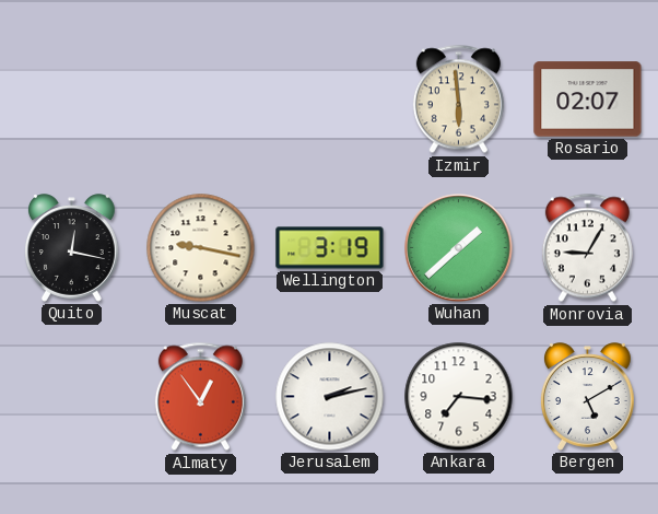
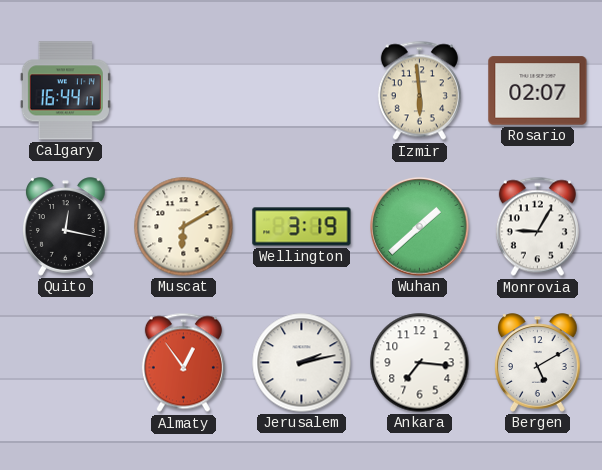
Calgary: none -> 16:44
Muscat: 9:17 -> 6:10
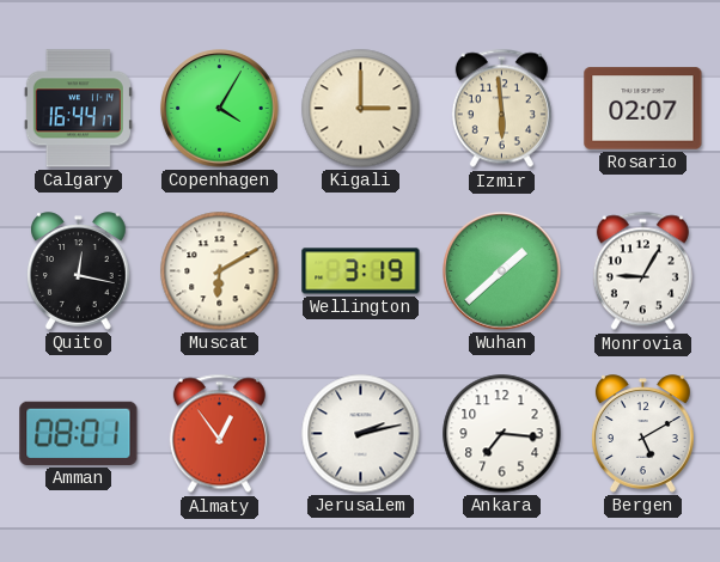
Copenhagen: none -> 4:05
Kigali: none -> 3:00
Amman: none -> 08:01
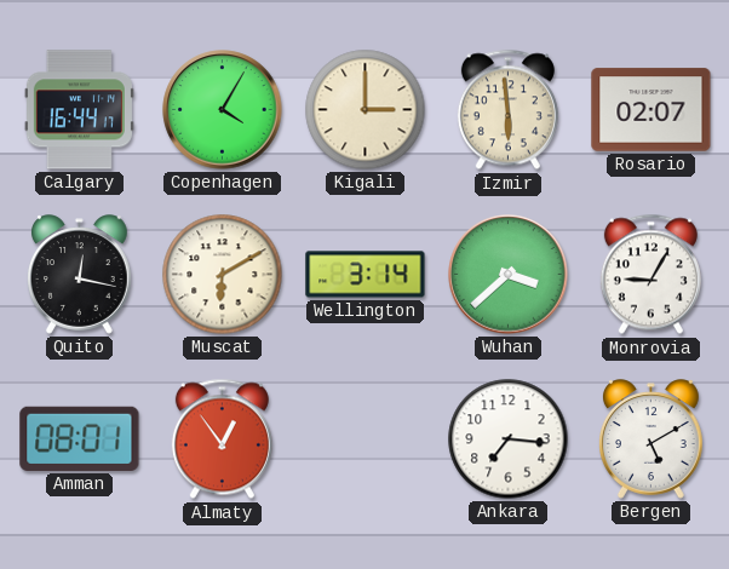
Wellington: 3:19 -> 3:14
Wuhan: 1:38 -> 3:38
Jerusalem: 2:13 -> none
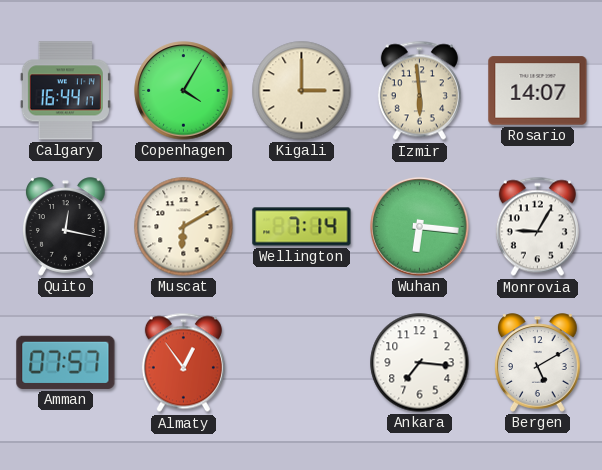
Rosario: 02:07 -> 14:07
Wellington: 3:14 -> 7:14
Wuhan: 3:38 -> 6:16
Amman: 08:01 -> 07:57
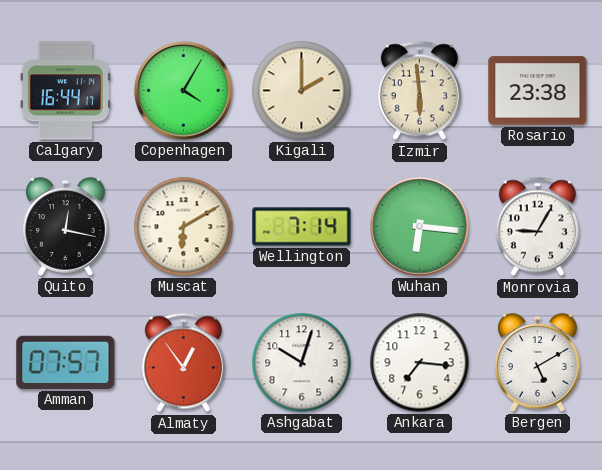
Kigali: 3:00 -> 2:00
Rosario: 14:07 -> 23:38
Ashgabat: none -> 10:03
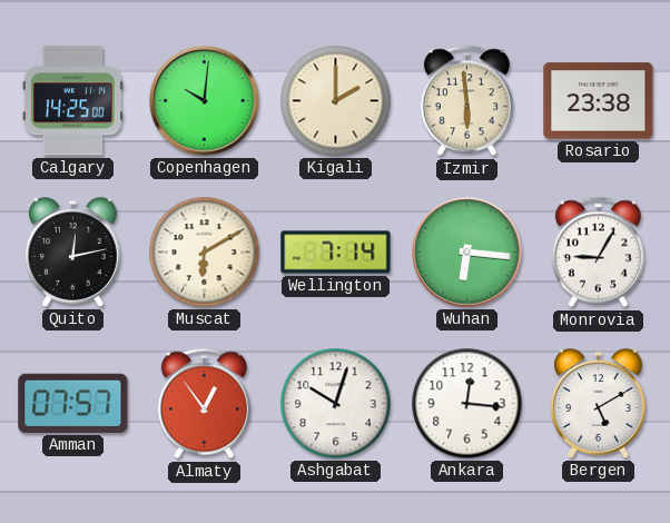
Calgary: 16:44 -> 14:25
Copenhagen: 4:05 -> 10:01
Quito: 12:17 -> 12:13
Ankara: 7:16 -> 12:16
